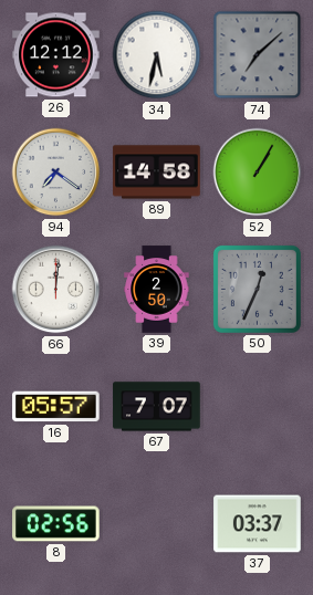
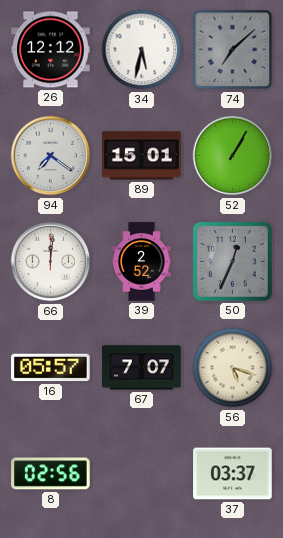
89: 14:58 -> 15:01
39: 2:50 -> 2:52
56: none -> 5:18
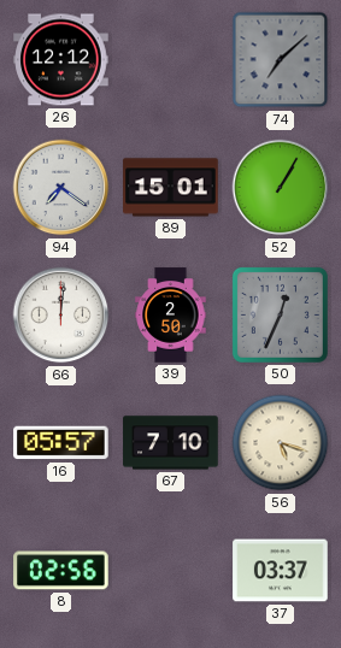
34: 5:32 -> none
39: 2:52 -> 2:50
67: 7:07 -> 7:10
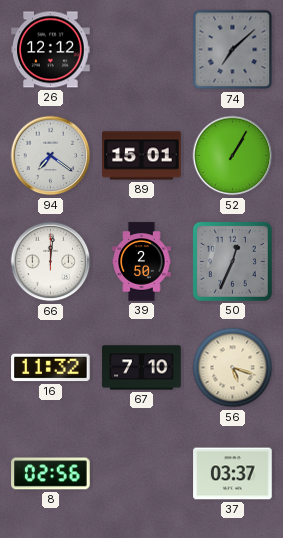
16: 05:57 -> 11:32
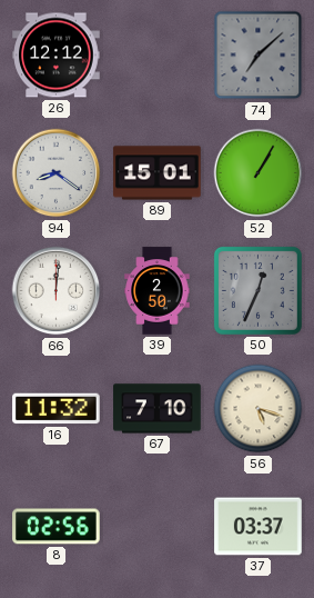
94: 7:21 -> 8:21
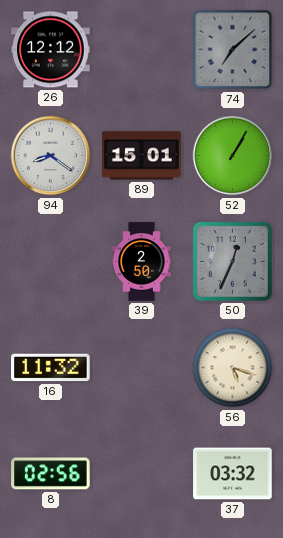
66: 12:01 -> none
67: 7:10 -> none
37: 03:37 -> 03:32
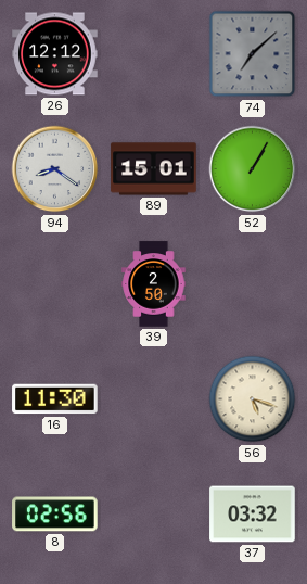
50: 12:34 -> none
16: 11:32 -> 11:30
